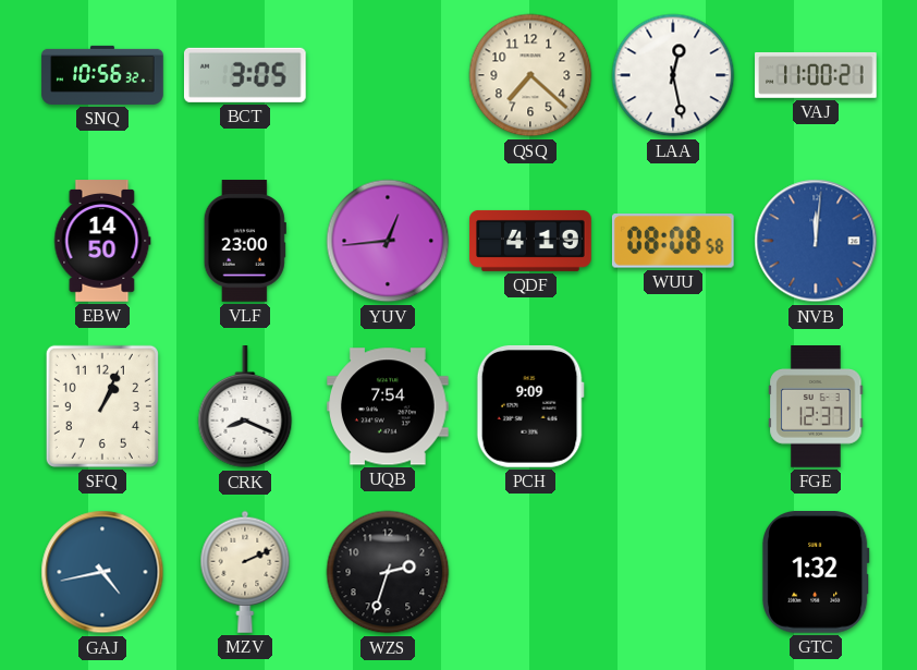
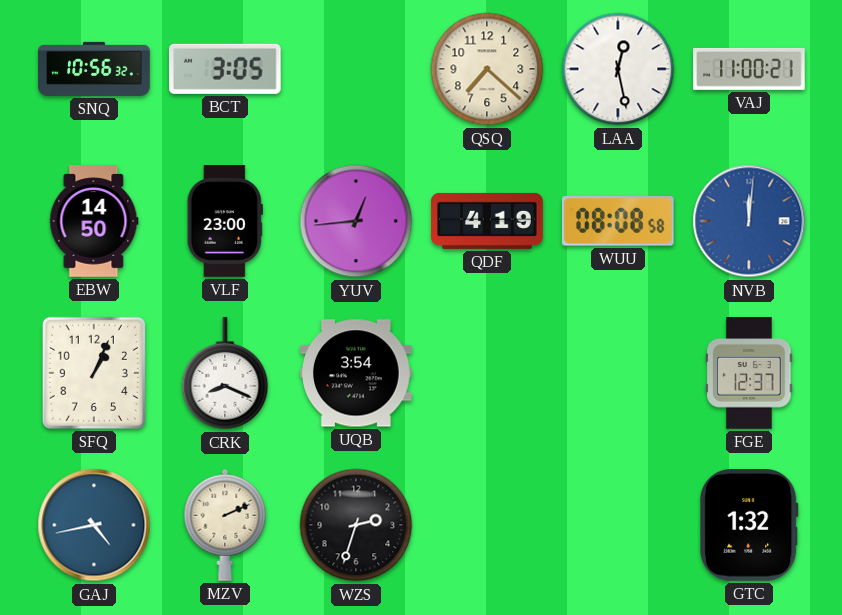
UQB: 7:54 -> 3:54
PCH: 9:09 -> none
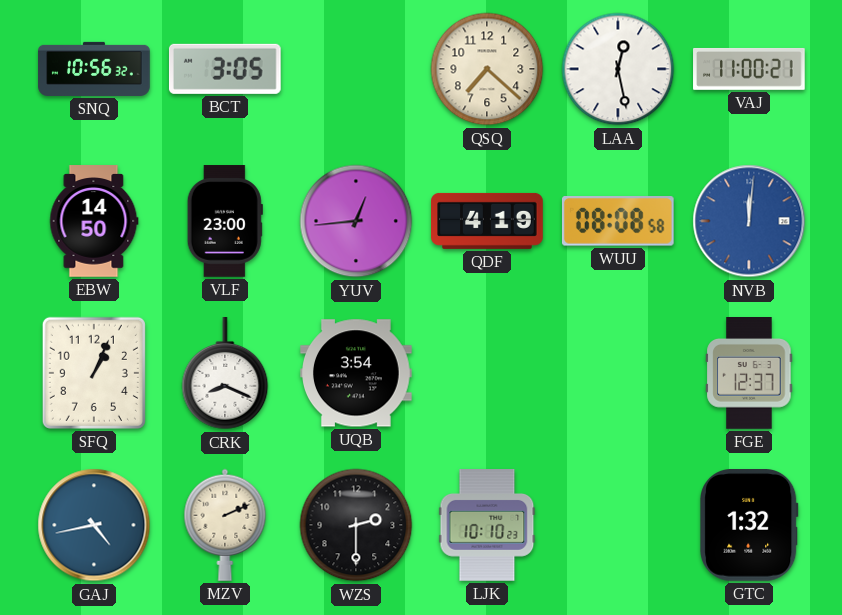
WZS: 2:33 -> 2:30
LJK: none -> 10:10
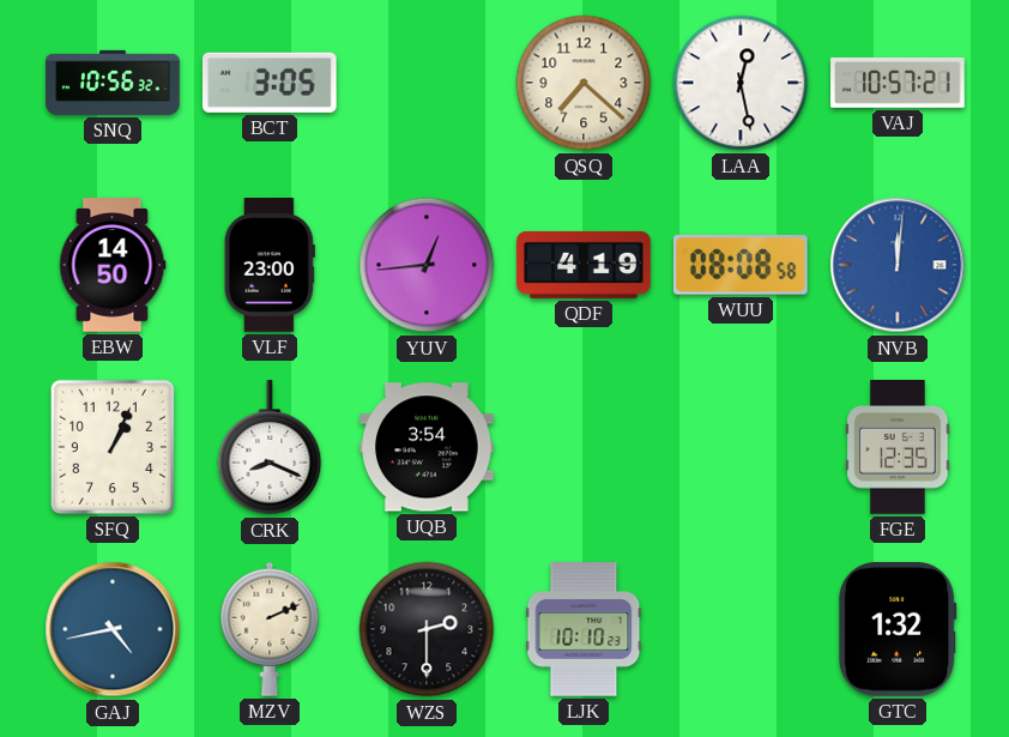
VAJ: 11:00 -> 10:57
FGE: 12:37 -> 12:35
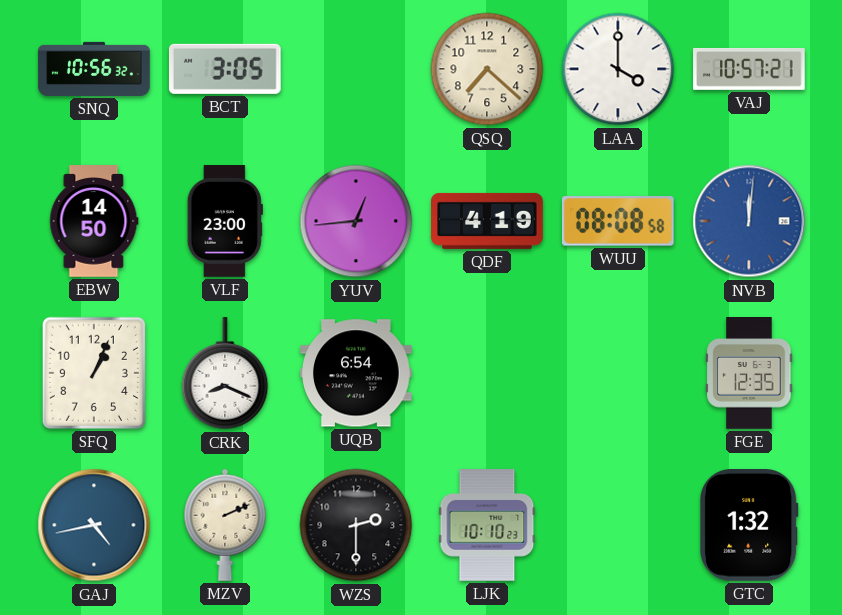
LAA: 12:28 -> 4:00
UQB: 3:54 -> 6:54
